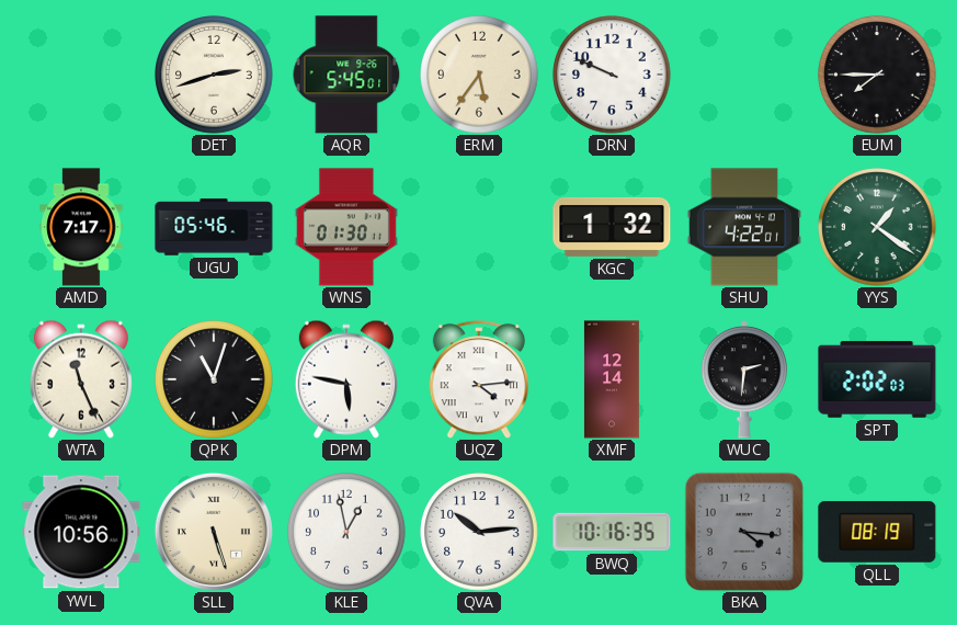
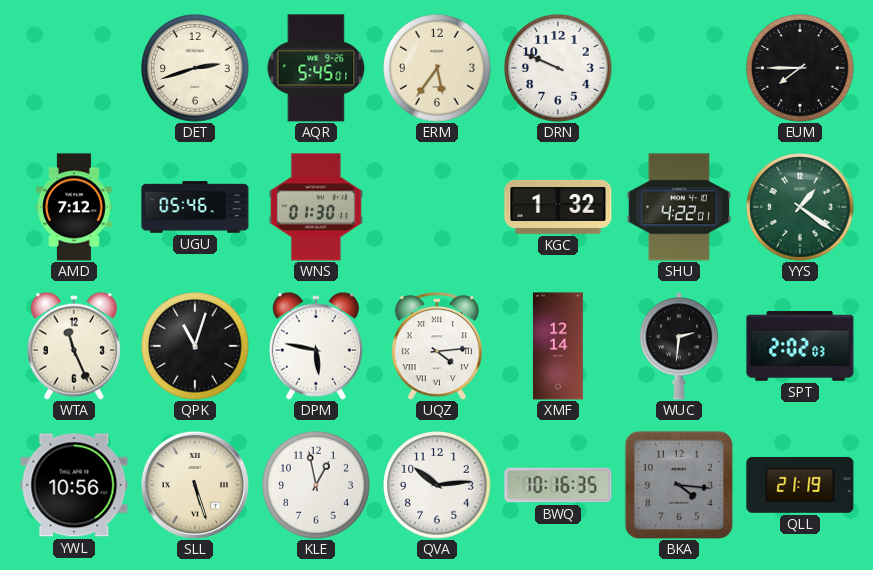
AMD: 7:17 -> 7:12
QLL: 08:19 -> 21:19
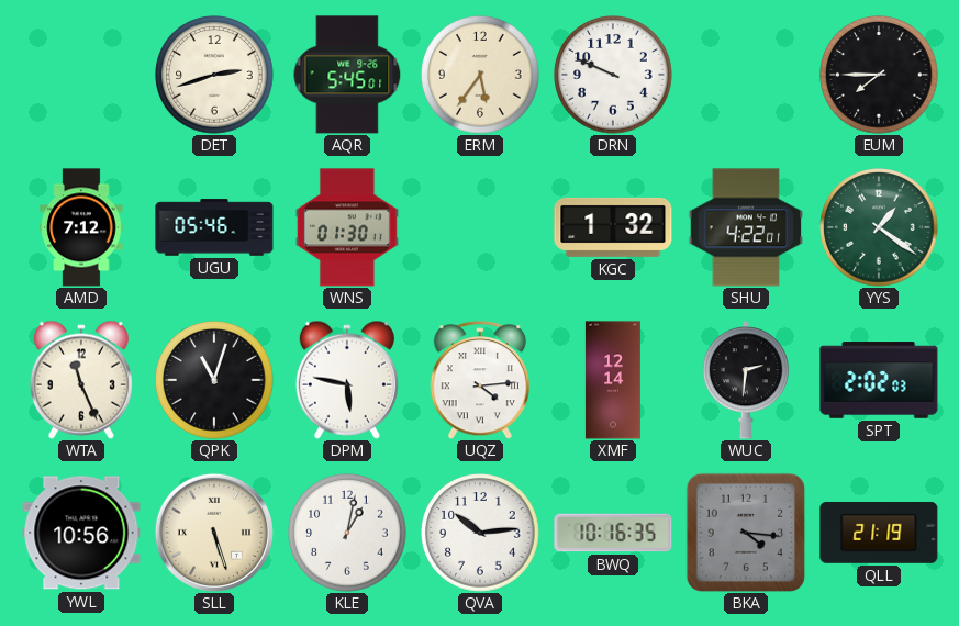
KLE: 12:58 -> 1:02
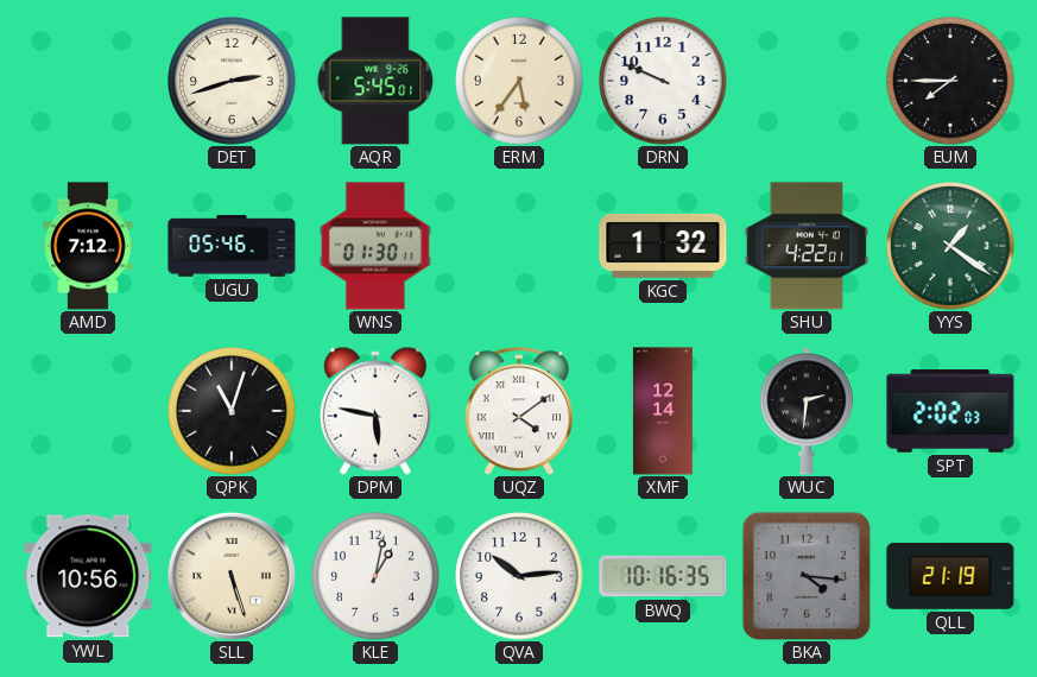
WTA: 11:26 -> none
UQZ: 4:14 -> 4:09
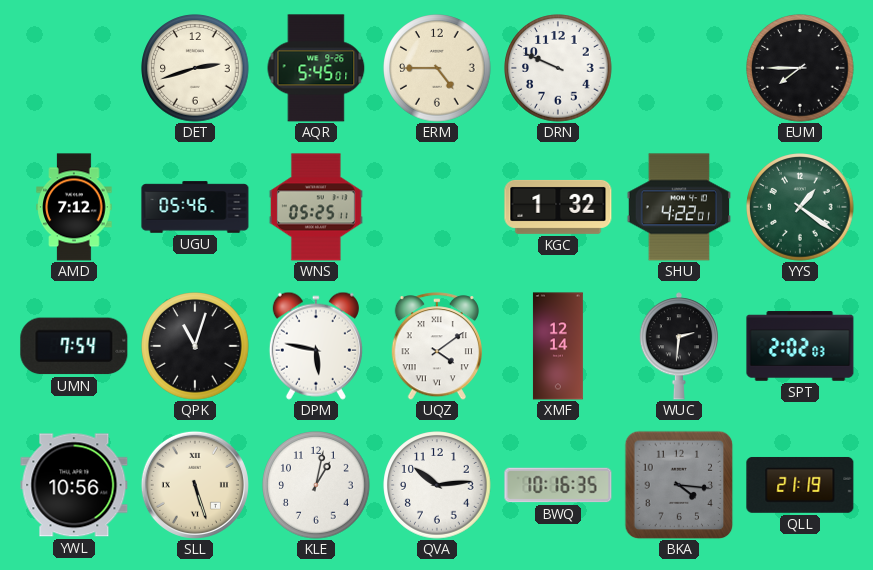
ERM: 5:36 -> 4:45
WNS: 01:30 -> 05:25
UMN: none -> 7:54
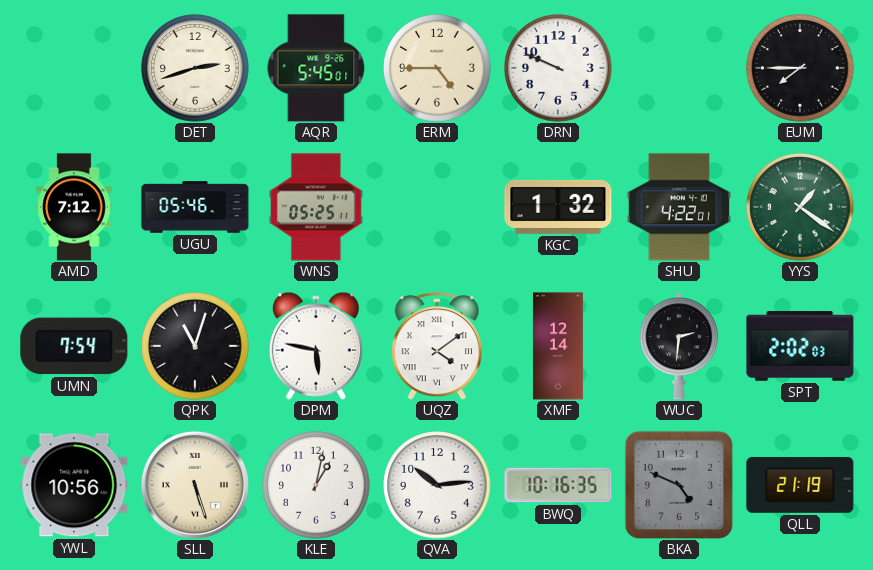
BKA: 4:16 -> 4:49
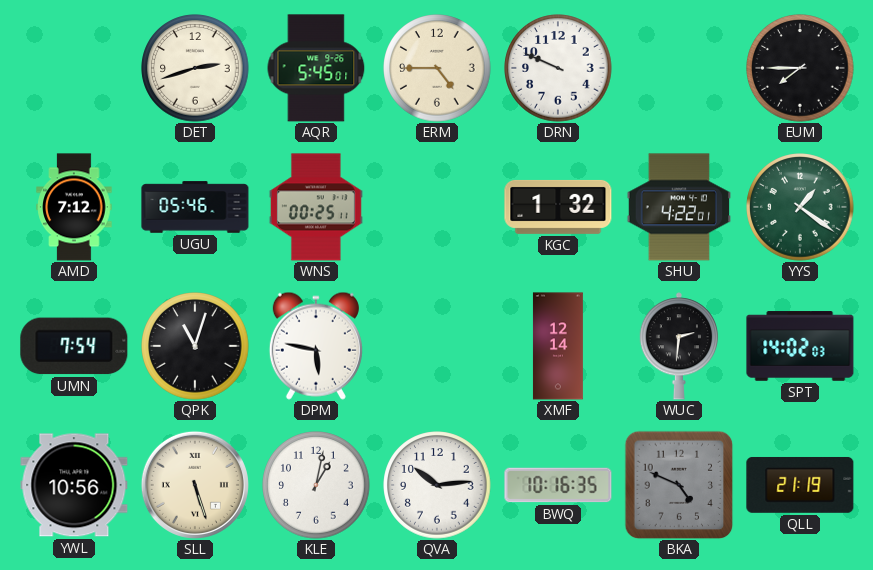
WNS: 05:25 -> 00:25
UQZ: 4:09 -> none
SPT: 2:02 -> 14:02
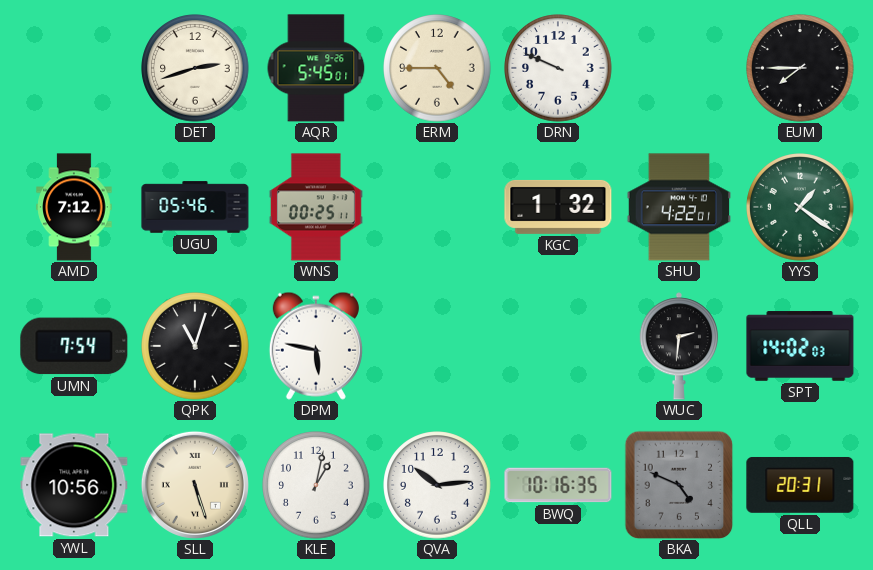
XMF: 12:14 -> none
QLL: 21:19 -> 20:31
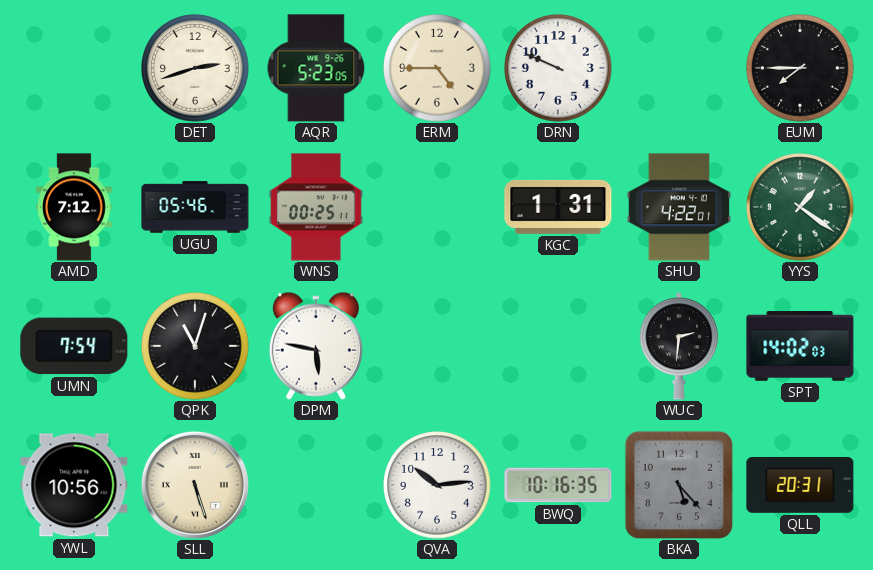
AQR: 5:45 -> 5:23
KGC: 1:32 -> 1:31
KLE: 1:02 -> none
BKA: 4:49 -> 5:23
